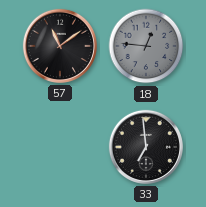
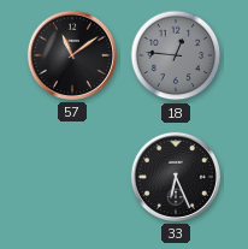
33: 6:59 -> 6:26
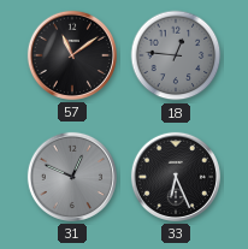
31: none -> 12:49
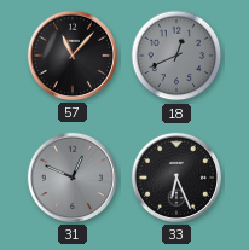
57: 11:09 -> 11:07
18: 12:46 -> 12:41
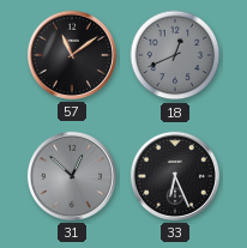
57: 11:07 -> 11:09
31: 12:49 -> 12:52
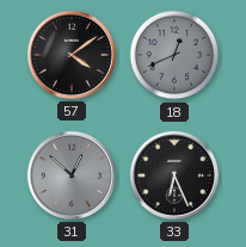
57: 11:09 -> 4:09
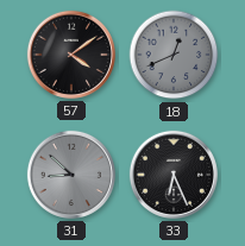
31: 12:52 -> 8:52
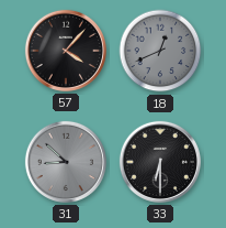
57: 4:09 -> 4:07
33: 6:26 -> 6:30
